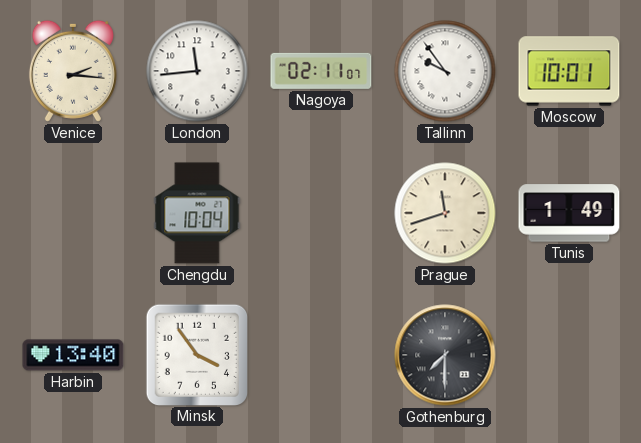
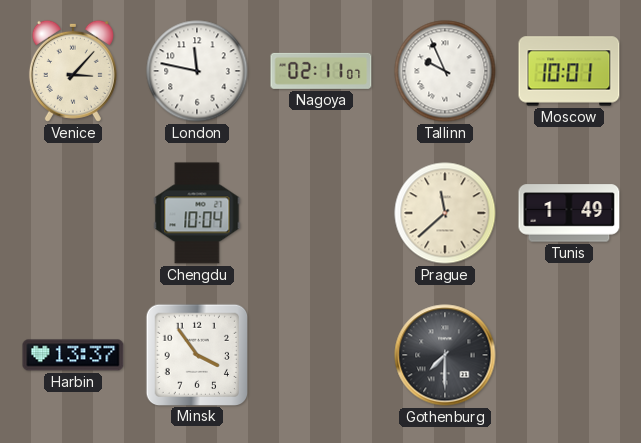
Venice: 2:16 -> 3:07
London: 11:44 -> 11:47
Tallinn: 9:54 -> 9:56
Prague: 11:42 -> 11:38
Harbin: 13:40 -> 13:37
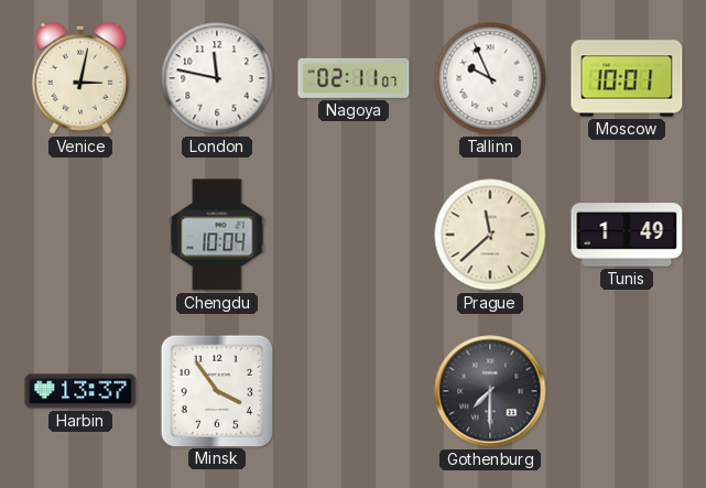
Venice: 3:07 -> 3:02
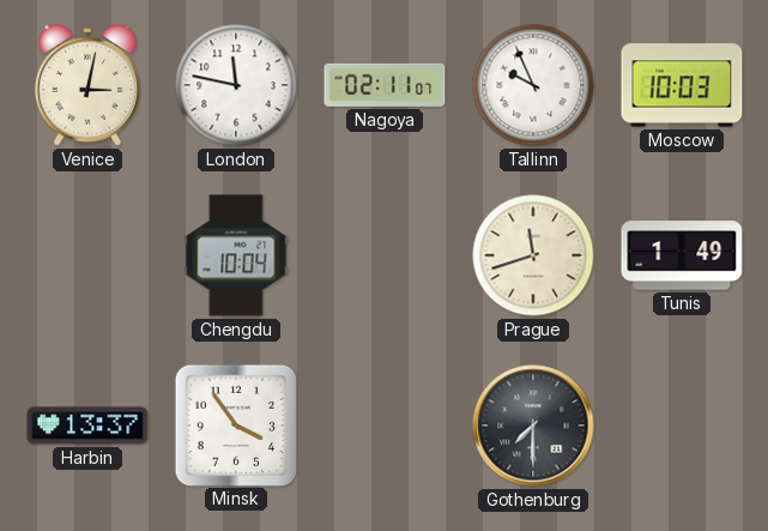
Moscow: 10:01 -> 10:03
Prague: 11:38 -> 11:42
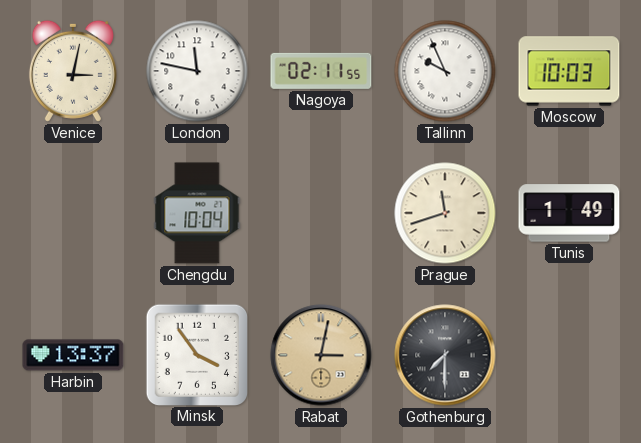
Nagoya: 02:11:07 -> 02:11:55
Rabat: none -> 3:02
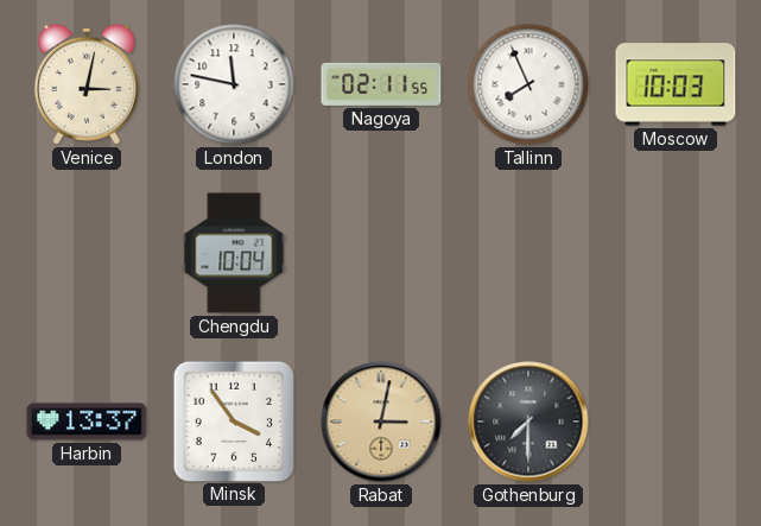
Tallinn: 9:56 -> 7:56
Prague: 11:42 -> none
Tunis: 1:49 -> none
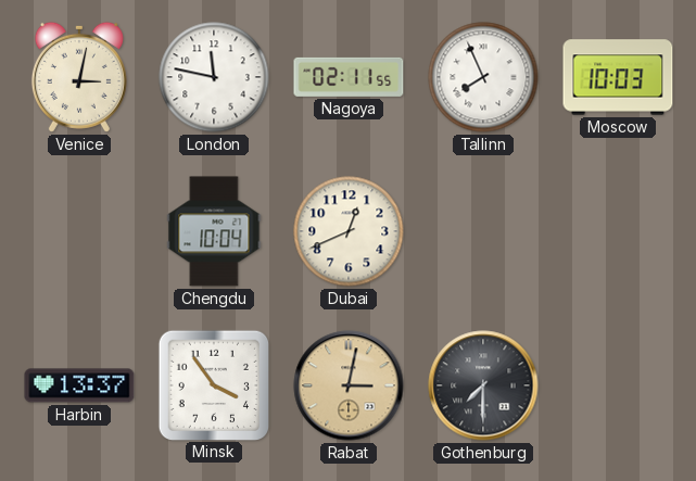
Dubai: none -> 12:41
